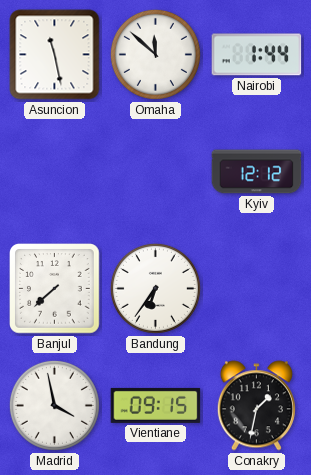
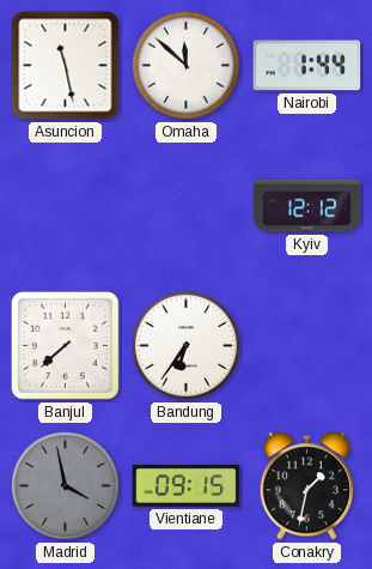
Madrid dial: white -> grey
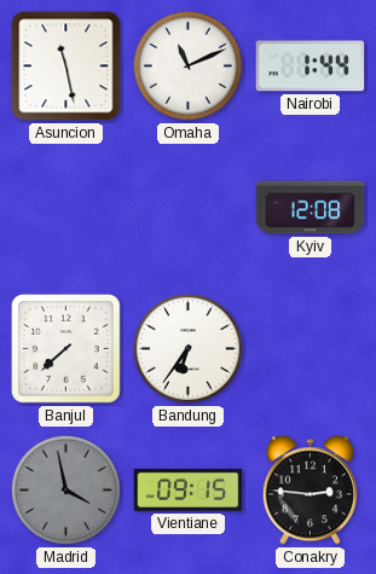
Omaha: 11:52 -> 11:11
Kyiv: 12:12 -> 12:08
Conakry: 1:32 -> 2:46
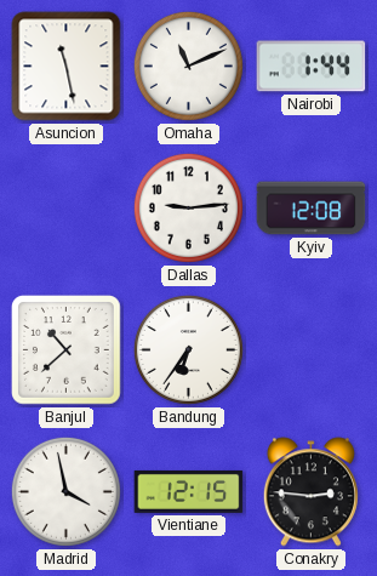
Dallas: none -> 9:14
Banjul: 7:38 -> 10:38
Madrid dial: grey -> white
Vientiane: 09:15 -> 12:15
